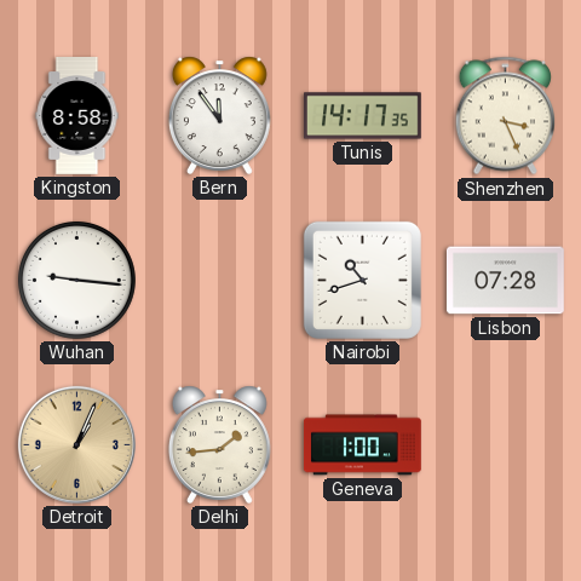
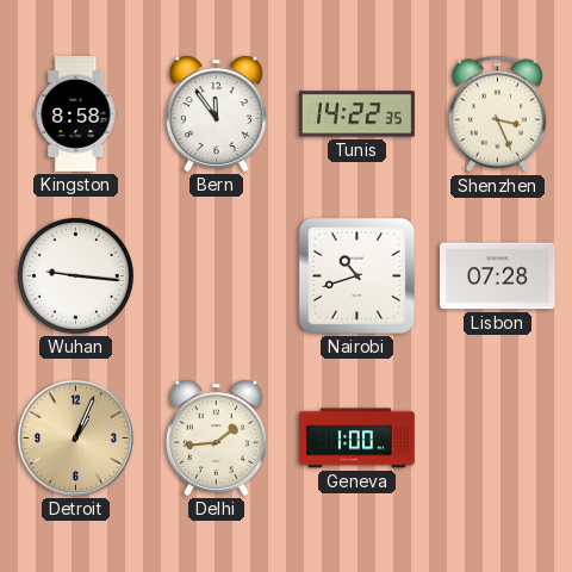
Tunis: 14:17 -> 14:22
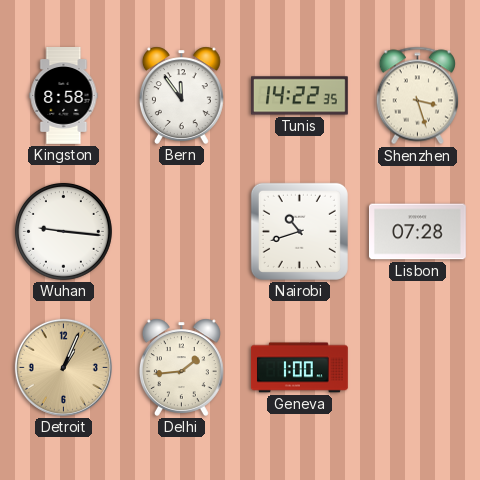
Shenzhen: 3:26 -> 3:27
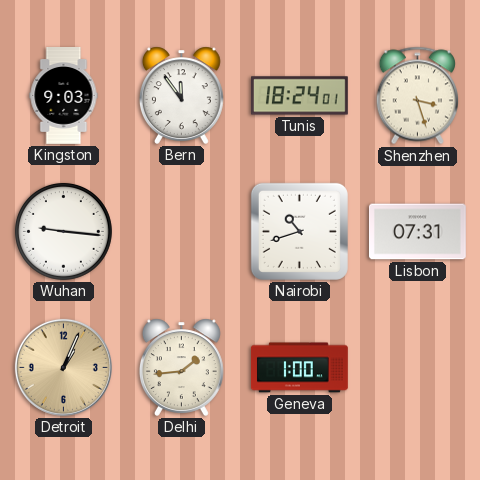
Kingston: 8:58 -> 9:03
Tunis: 14:22 -> 18:24
Lisbon: 07:28 -> 07:31
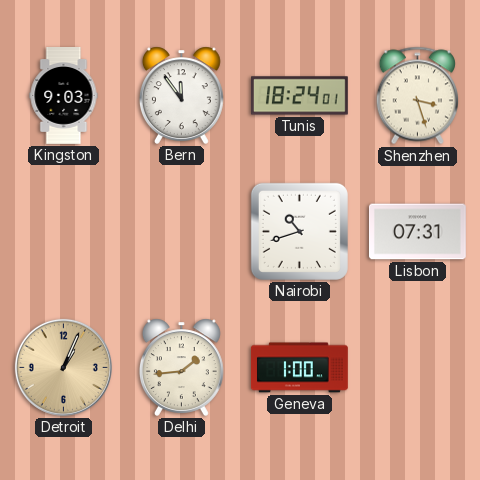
Wuhan: 9:16 -> none
